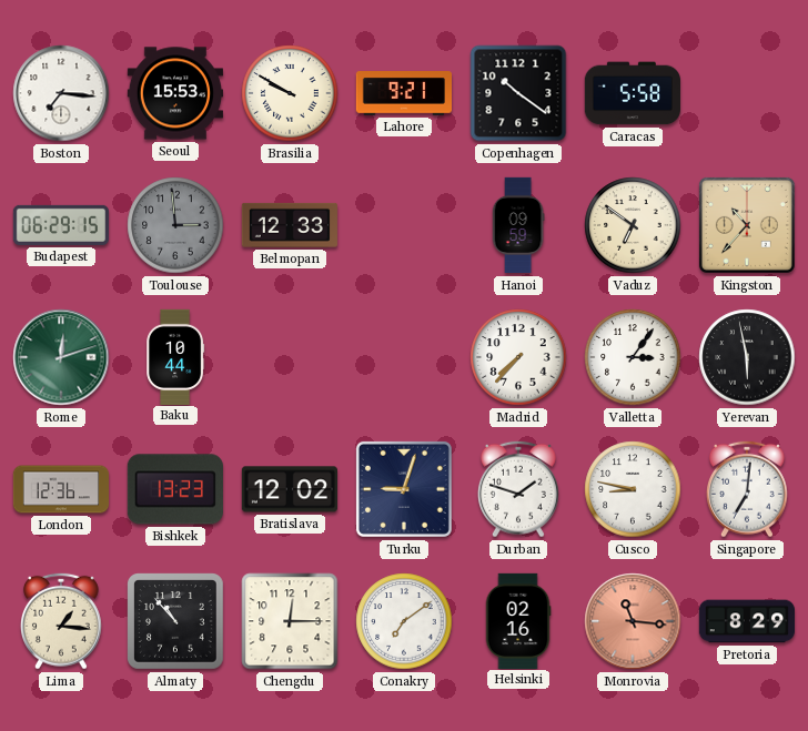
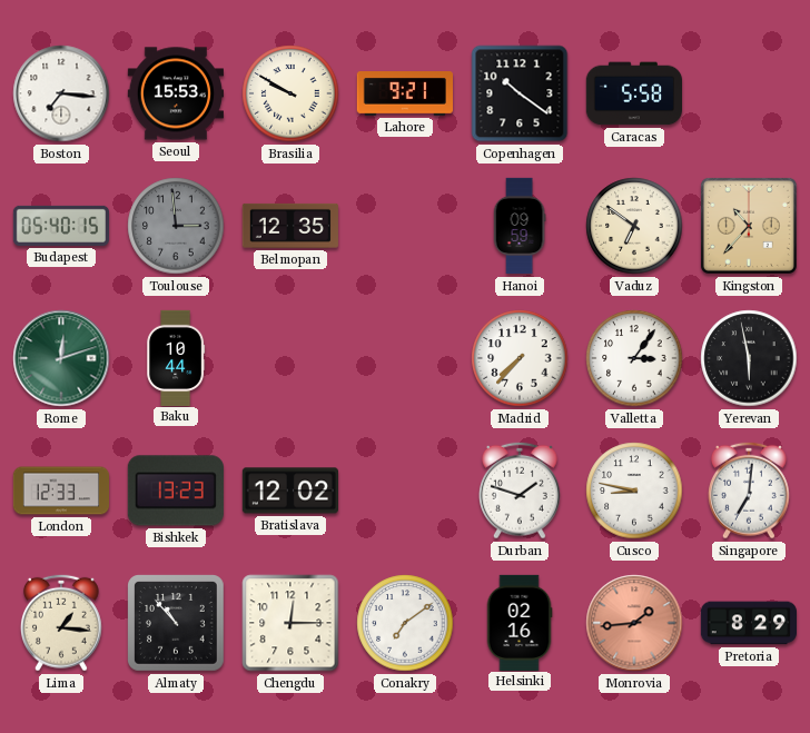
Budapest: 06:29 -> 05:40
Belmopan: 12:33 -> 12:35
London: 12:36 -> 12:33
Turku: 9:03 -> none
Monrovia: 11:16 -> 1:44
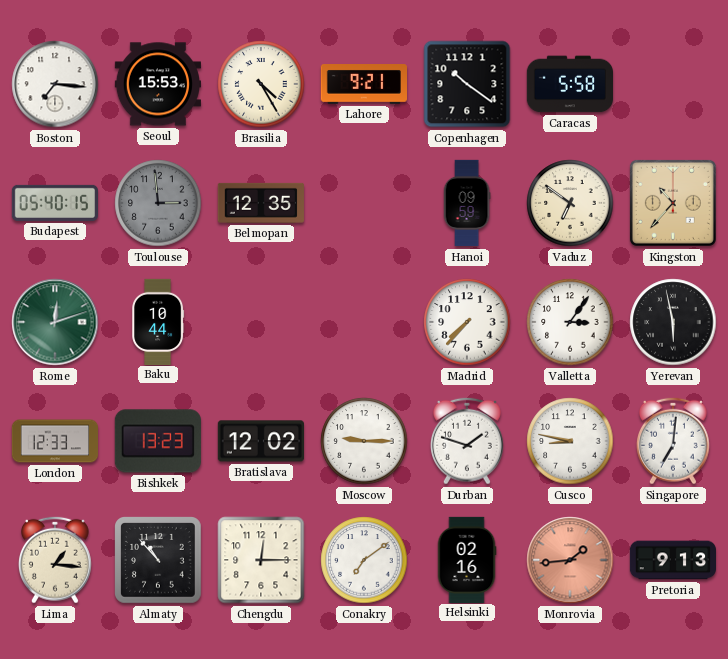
Brasilia: 9:50 -> 4:25
Moscow: none -> 9:15
Pretoria: 8:29 -> 9:13
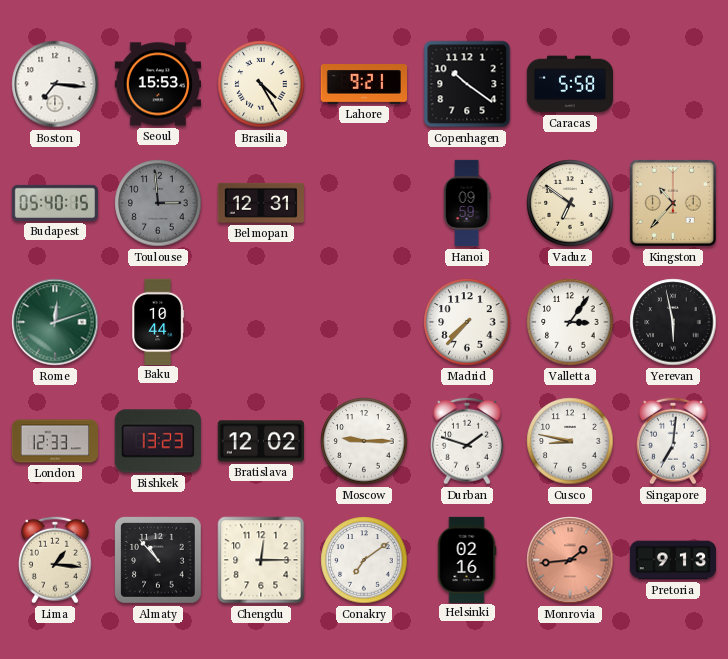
Belmopan: 12:35 -> 12:31
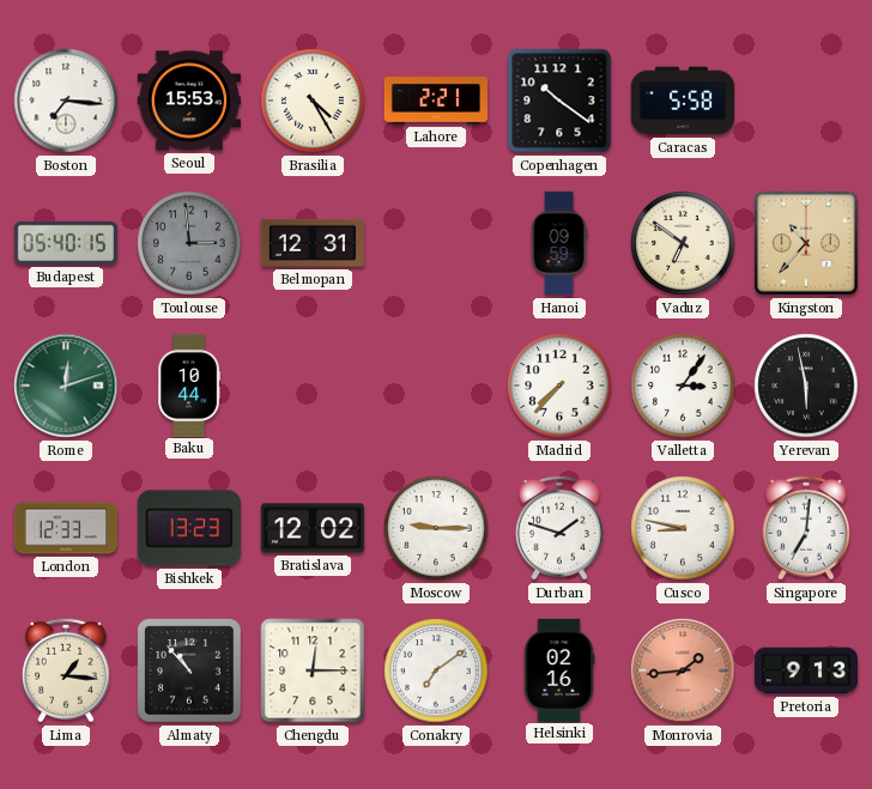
Lahore: 9:21 -> 2:21
